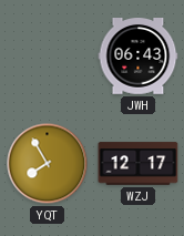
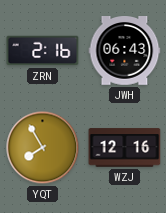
ZRN: none -> 2:16
WZJ: 12:17 -> 12:16
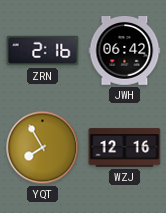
JWH: 06:43 -> 06:42
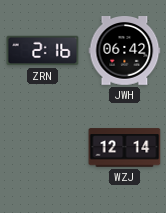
YQT: 7:55 -> none
WZJ: 12:16 -> 12:14
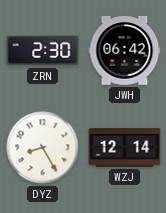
ZRN: 2:16 -> 2:30
DYZ: none -> 8:25
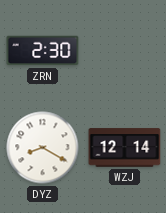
JWH: 06:42 -> none
DYZ: 8:25 -> 8:20
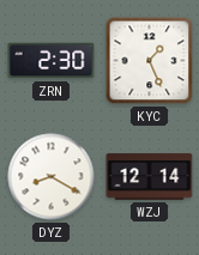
KYC: none -> 1:26
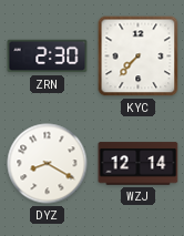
KYC: 1:26 -> 7:37
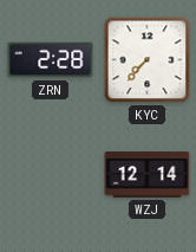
ZRN: 2:30 -> 2:28
DYZ: 8:20 -> none
